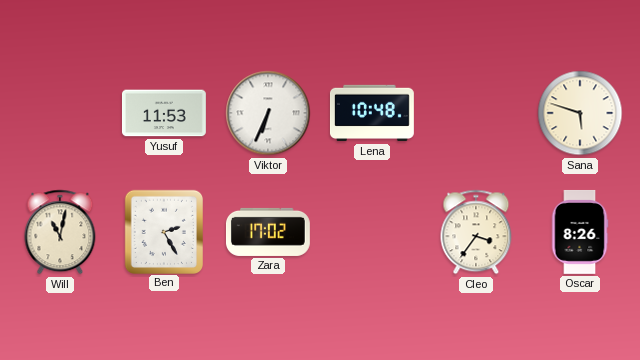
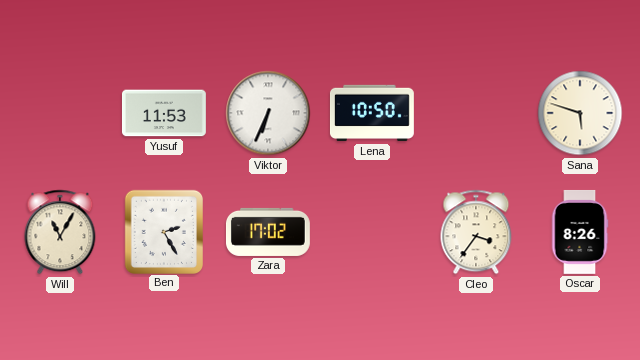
Lena: 10:48 -> 10:50
Will: 11:02 -> 11:05
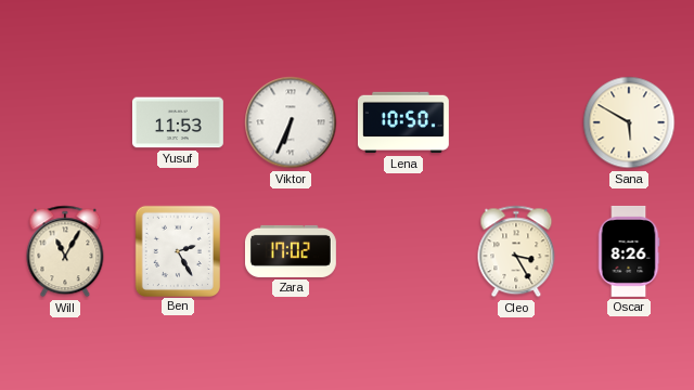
Sana: 5:48 -> 5:50
Cleo: 3:36 -> 3:25
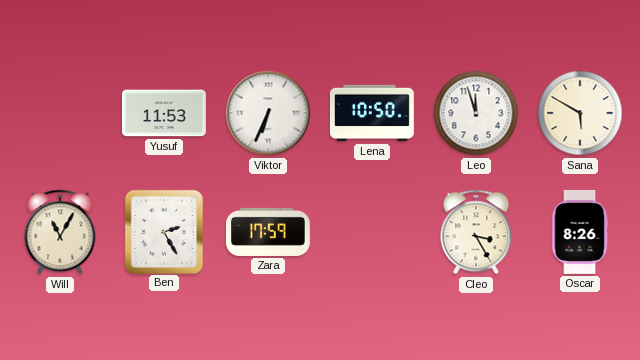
Leo: none -> 11:57
Zara: 17:02 -> 17:59
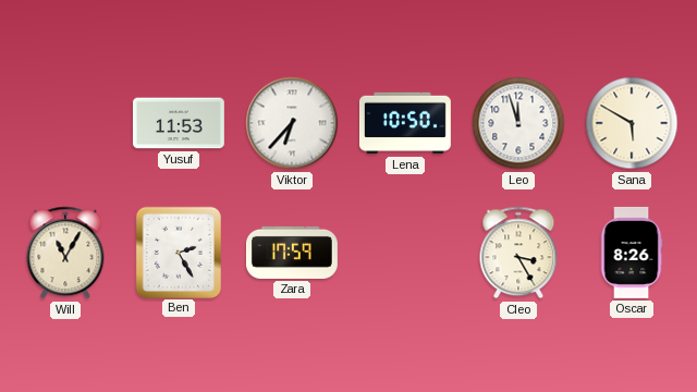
Viktor: 6:34 -> 6:37
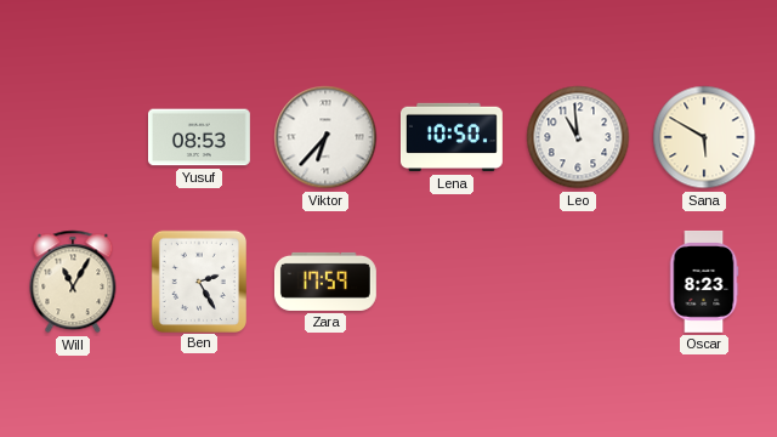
Yusuf: 11:53 -> 08:53
Leo: 11:57 -> 10:59
Cleo: 3:25 -> none
Oscar: 8:26 -> 8:23
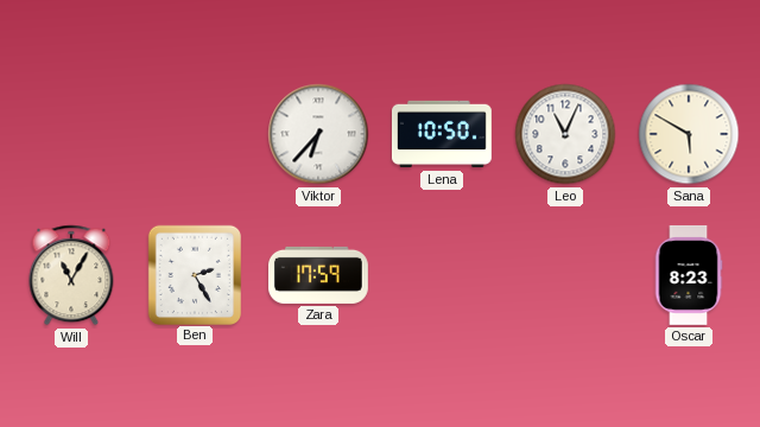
Yusuf: 08:53 -> none
Leo: 10:59 -> 11:04
